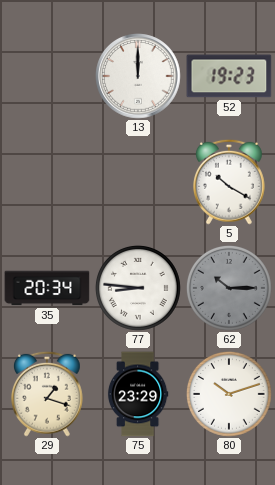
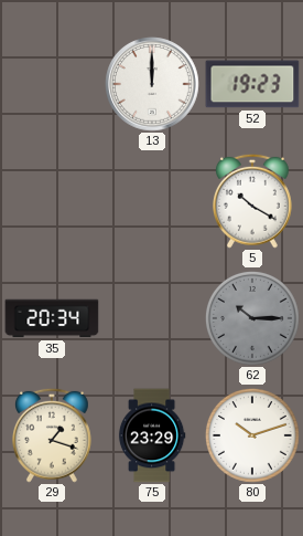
77: 8:46 -> none
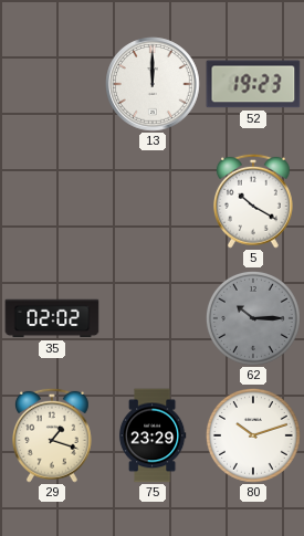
35: 20:34 -> 02:02
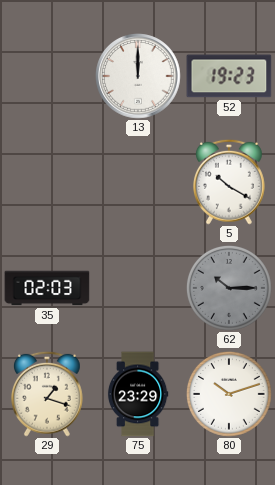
35: 02:02 -> 02:03
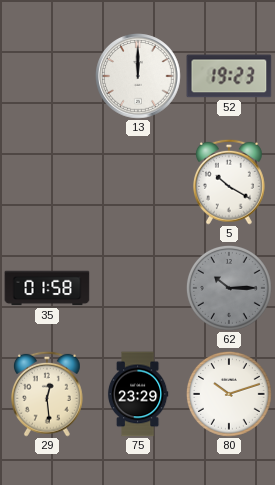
35: 02:03 -> 01:58
29: 1:18 -> 12:29
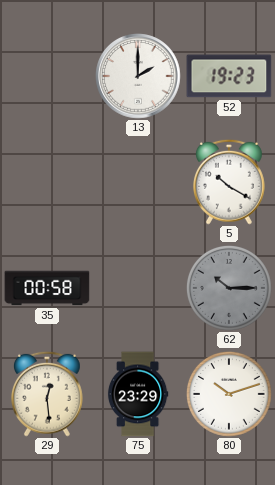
13: 12:00 -> 2:00
35: 01:58 -> 00:58
